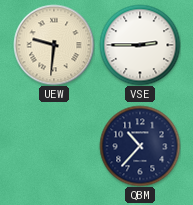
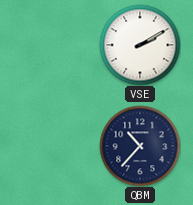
UEW: 9:31 -> none
VSE: 2:45 -> 2:10
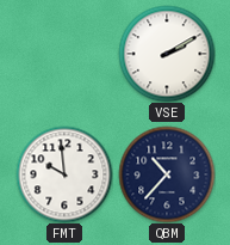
FMT: none -> 9:59
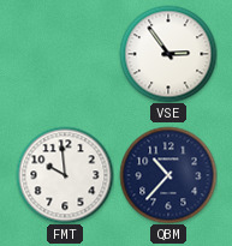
VSE: 2:10 -> 2:54
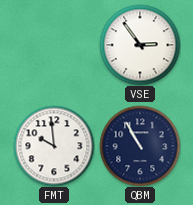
QBM: 10:37 -> 10:55
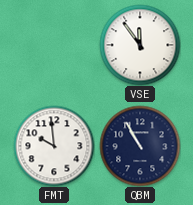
VSE: 2:54 -> 11:54
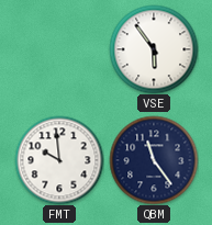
VSE: 11:54 -> 5:54
QBM: 10:55 -> 11:24
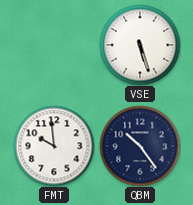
VSE: 5:54 -> 5:27
QBM: 11:24 -> 10:24
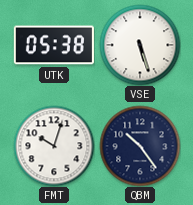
UTK: none -> 05:38
FMT: 9:59 -> 10:03
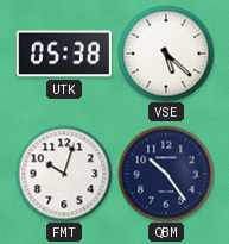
VSE: 5:27 -> 5:22
